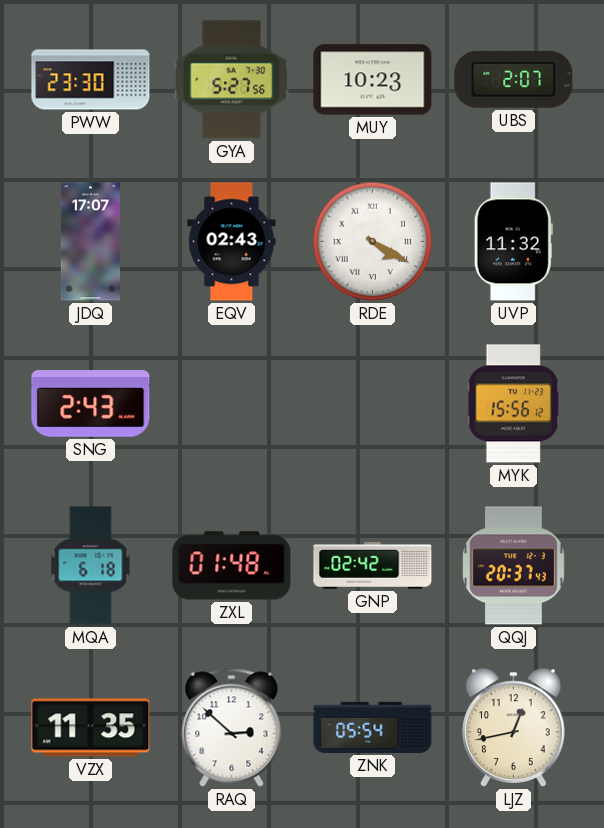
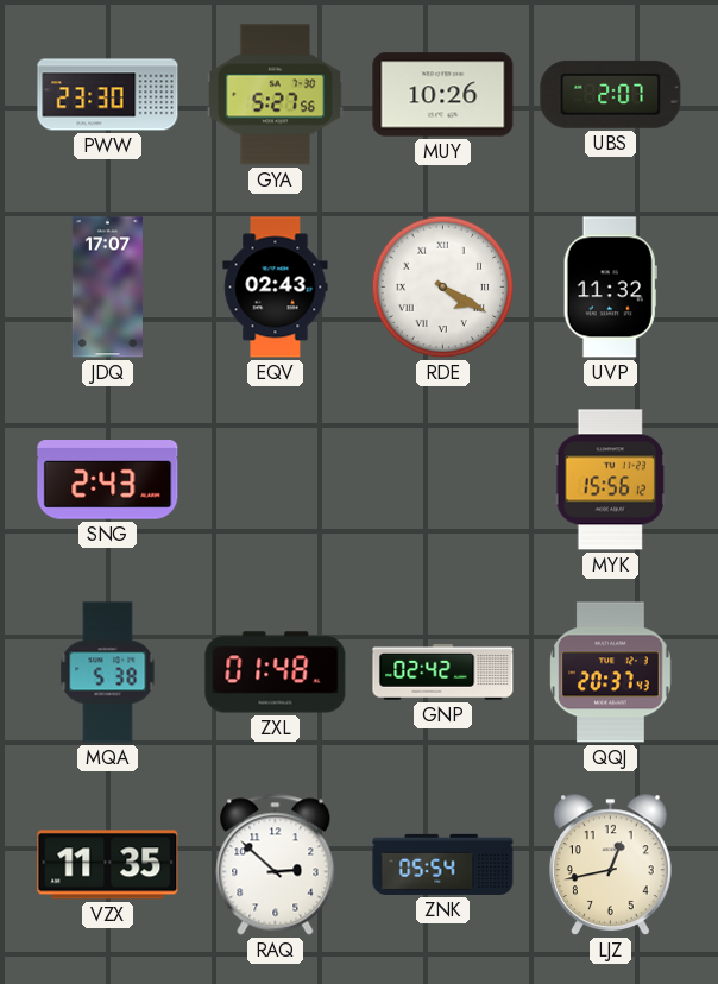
MUY: 10:23 -> 10:26
MQA: 6:18 -> 5:38
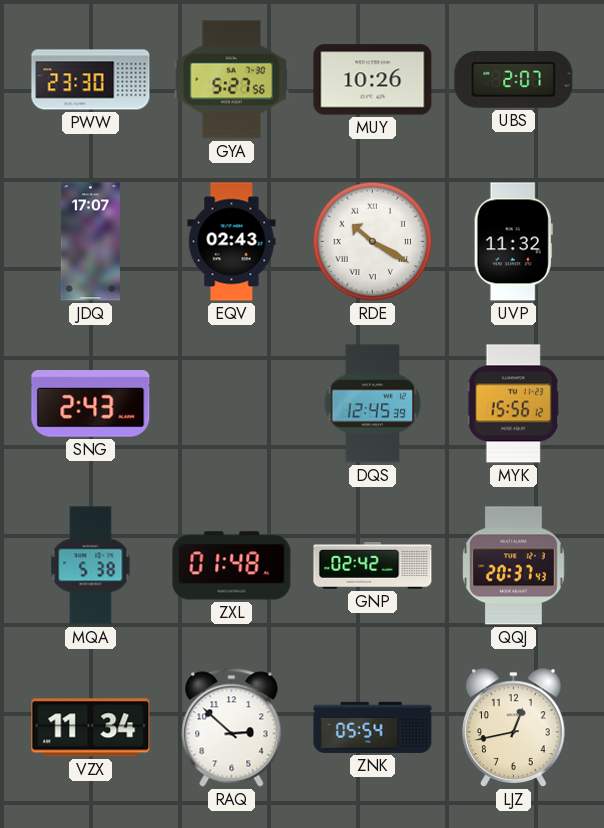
RDE: 4:20 -> 10:20
DQS: none -> 12:45
VZX: 11:35 -> 11:34
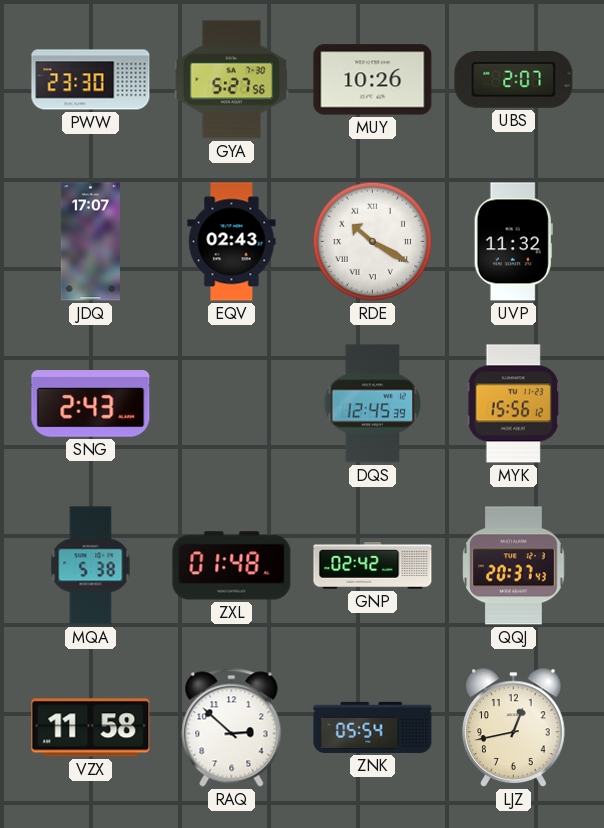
VZX: 11:34 -> 11:58
